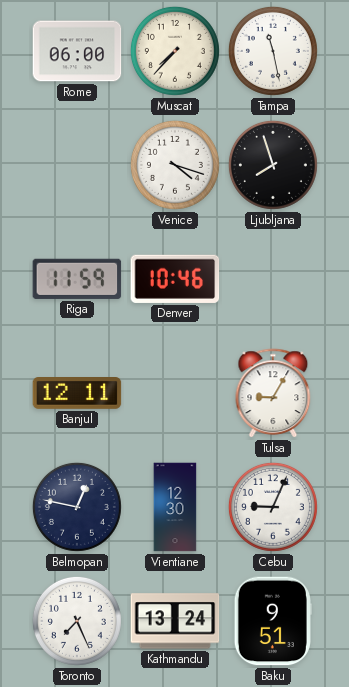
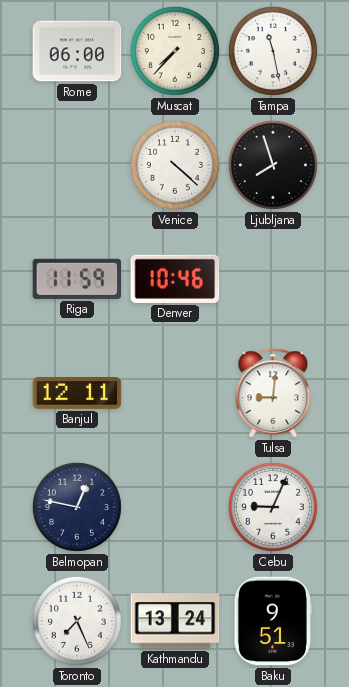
Venice: 4:18 -> 4:22
Tulsa: 9:05 -> 9:01
Vientiane: 12:30 -> none
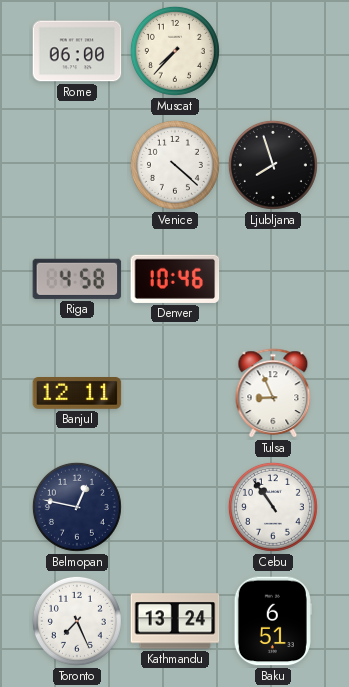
Tampa: 11:28 -> none
Riga: 11:59 -> 4:58
Tulsa: 9:01 -> 8:56
Cebu: 9:04 -> 10:54
Baku: 9:51 -> 6:51
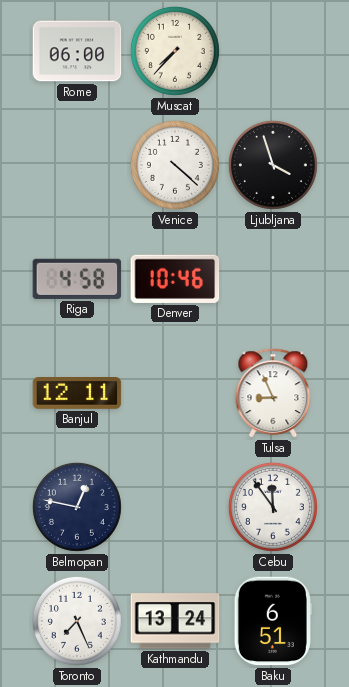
Ljubljana: 7:57 -> 3:57
Cebu: 10:54 -> 11:54
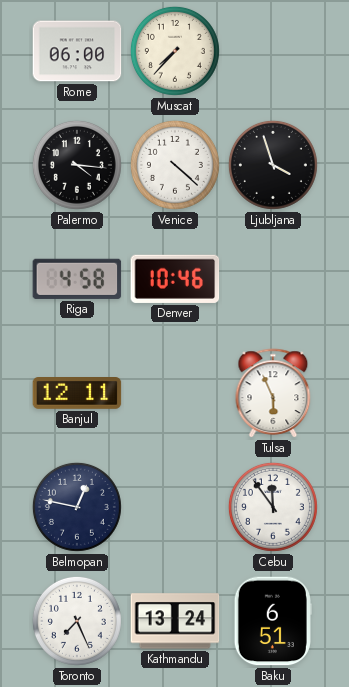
Palermo: none -> 4:16
Tulsa: 8:56 -> 5:56
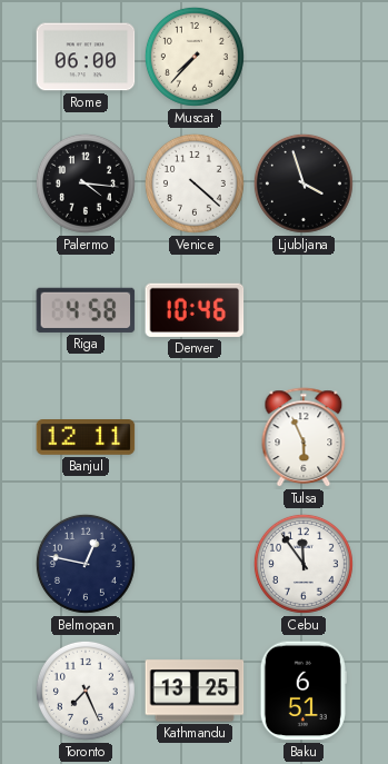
Kathmandu: 13:24 -> 13:25
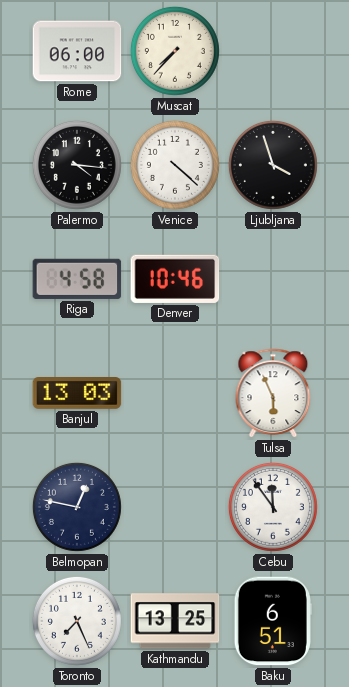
Banjul: 12:11 -> 13:03
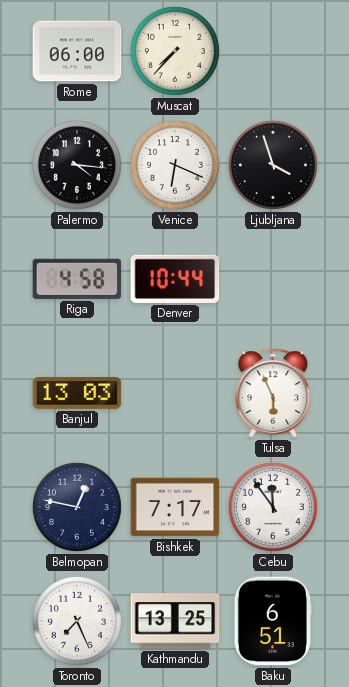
Venice: 4:22 -> 6:19
Denver: 10:46 -> 10:44
Bishkek: none -> 7:17
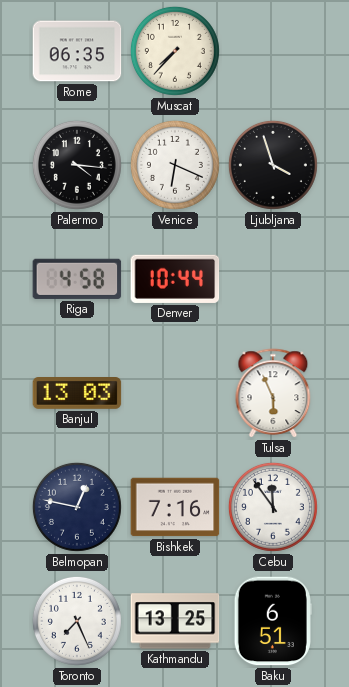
Rome: 06:00 -> 06:35
Bishkek: 7:17 -> 7:16
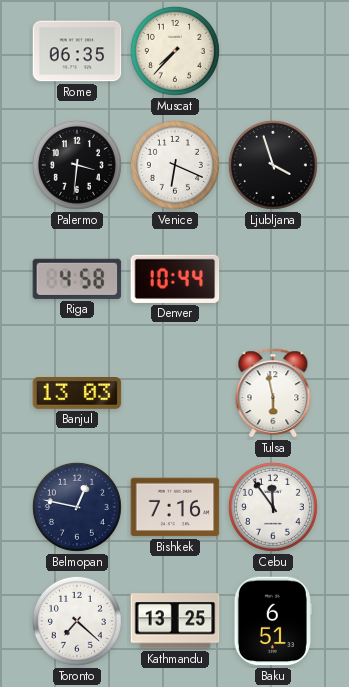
Palermo: 4:16 -> 3:31
Tulsa: 5:56 -> 5:58
Toronto: 7:26 -> 7:22
